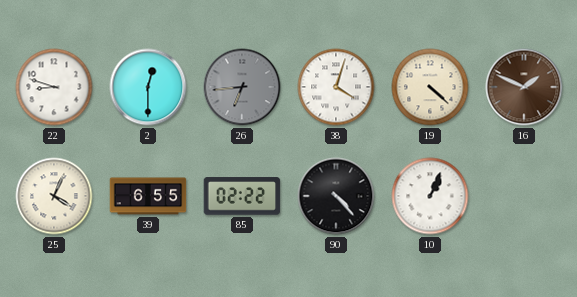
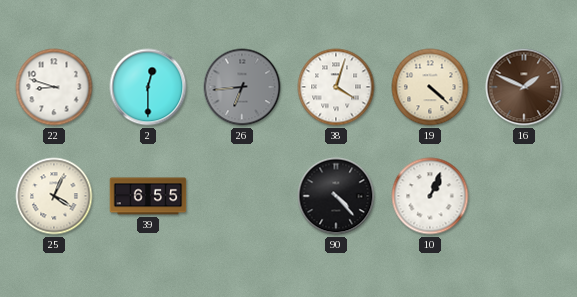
85: 02:22 -> none
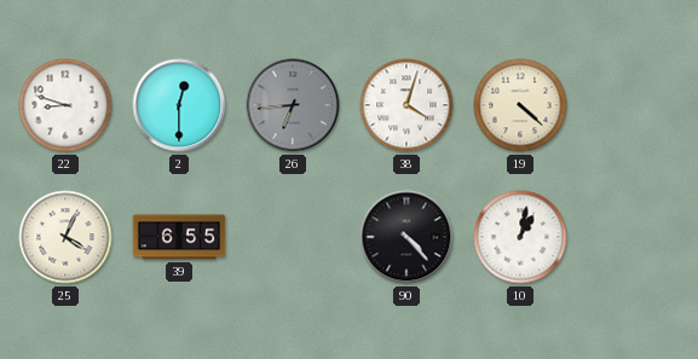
16: 1:49 -> none
10: 1:04 -> 1:02
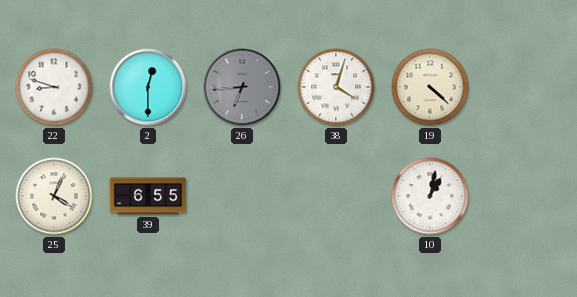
90: 4:23 -> none
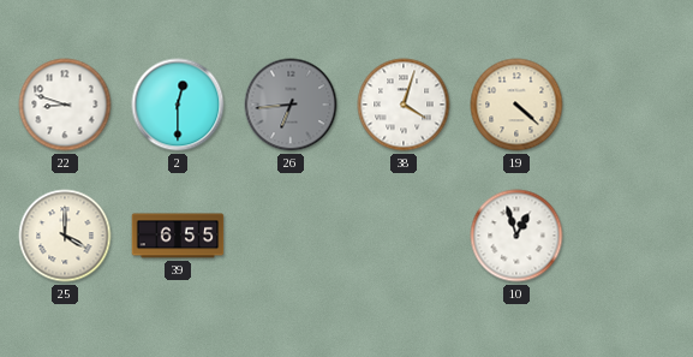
25: 4:04 -> 4:00
10: 1:02 -> 12:57
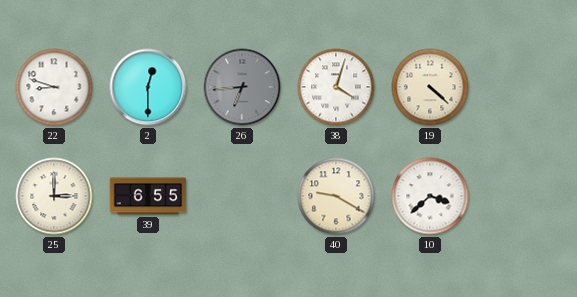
25: 4:00 -> 3:00
40: none -> 9:20
10: 12:57 -> 3:38
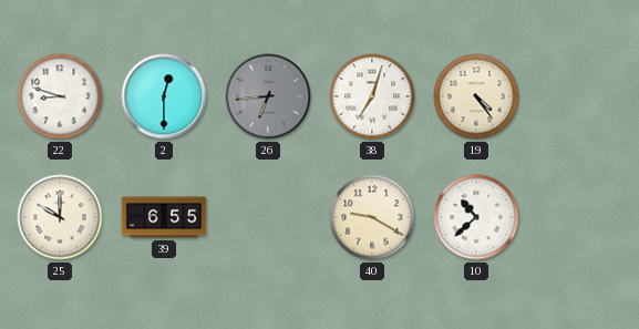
38: 4:03 -> 7:03
19: 4:22 -> 4:24
25: 3:00 -> 10:00
10: 3:38 -> 10:38
